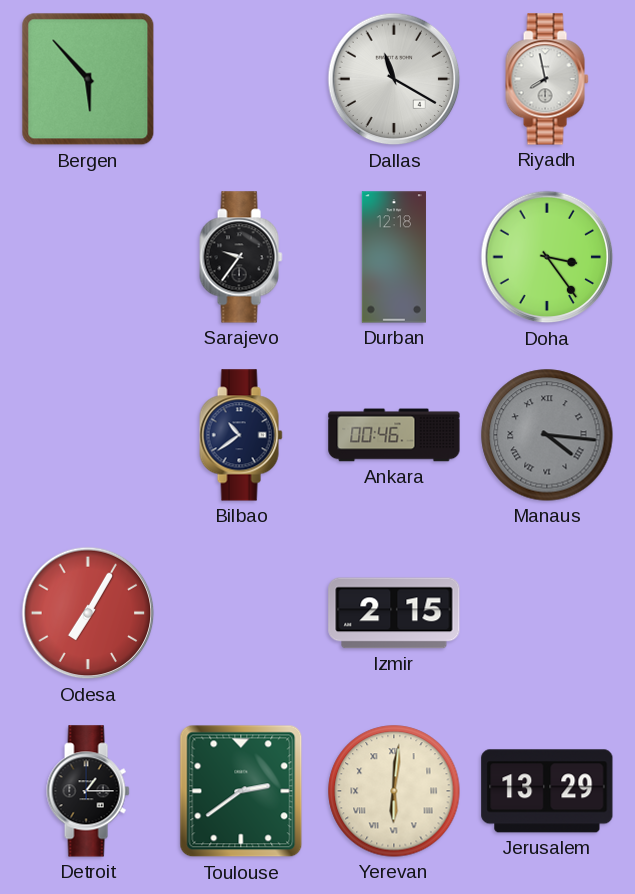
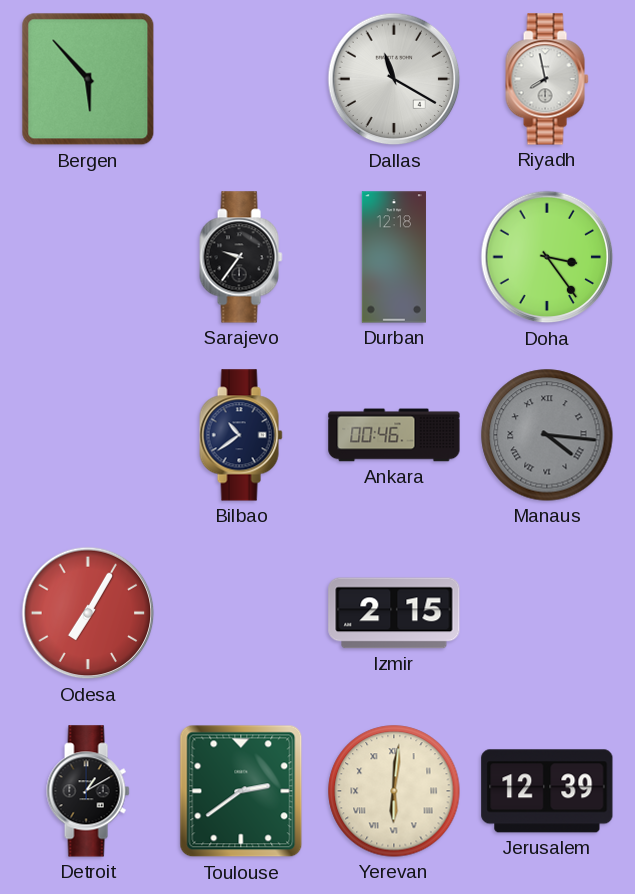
Detroit: 1:15 -> 1:10
Jerusalem: 13:29 -> 12:39
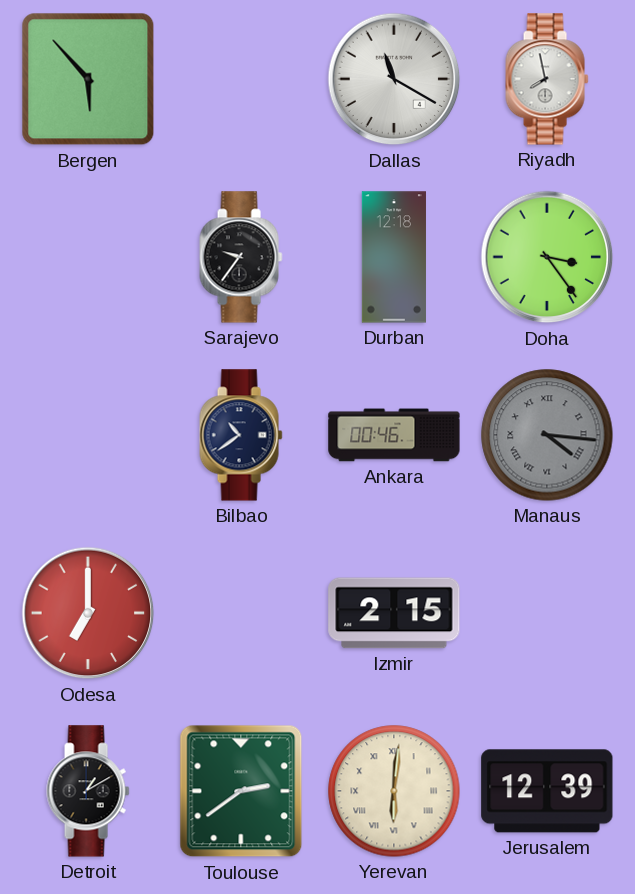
Odesa: 7:05 -> 7:00
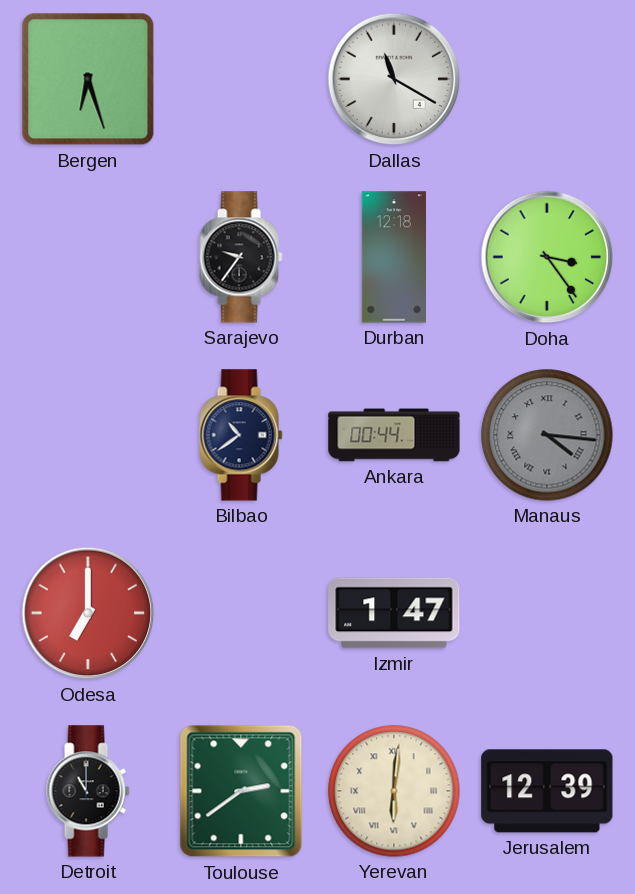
Bergen: 5:53 -> 6:27
Riyadh: 7:58 -> none
Ankara: 00:46 -> 00:44
Izmir: 2:15 -> 1:47
Detroit: 1:10 -> 11:00
